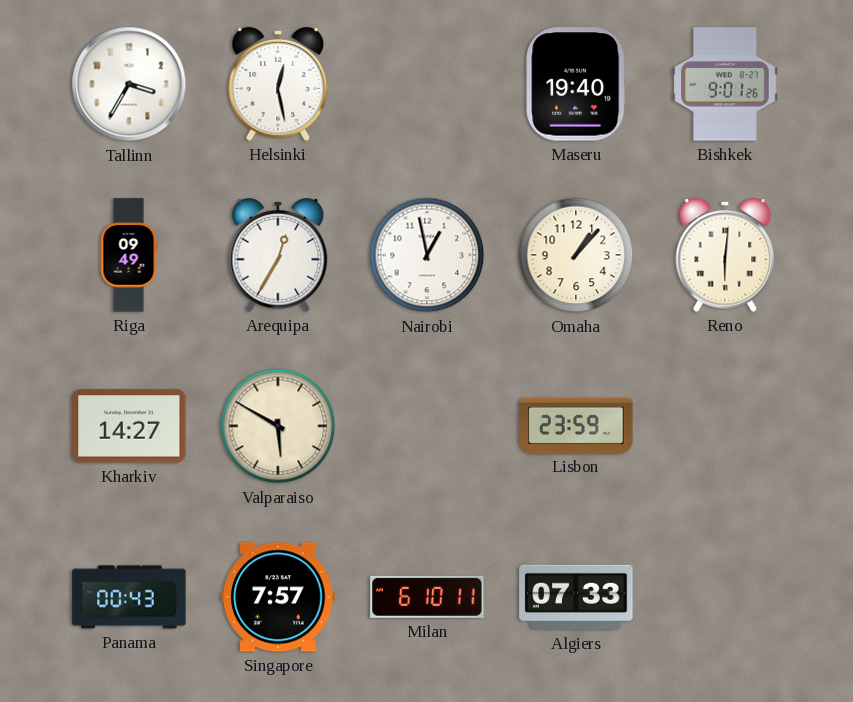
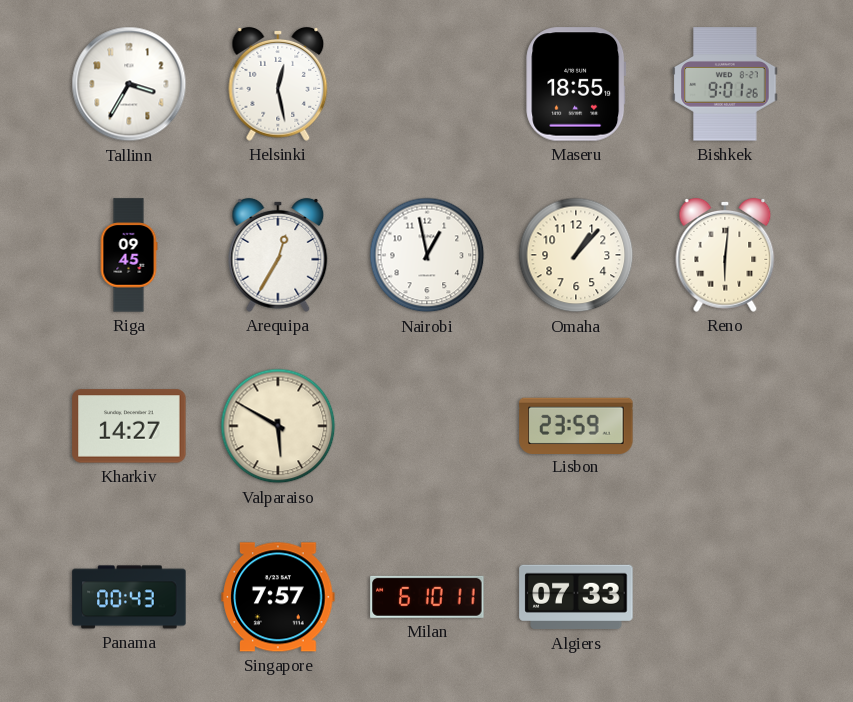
Maseru: 19:40 -> 18:55
Riga: 09:49 -> 09:45
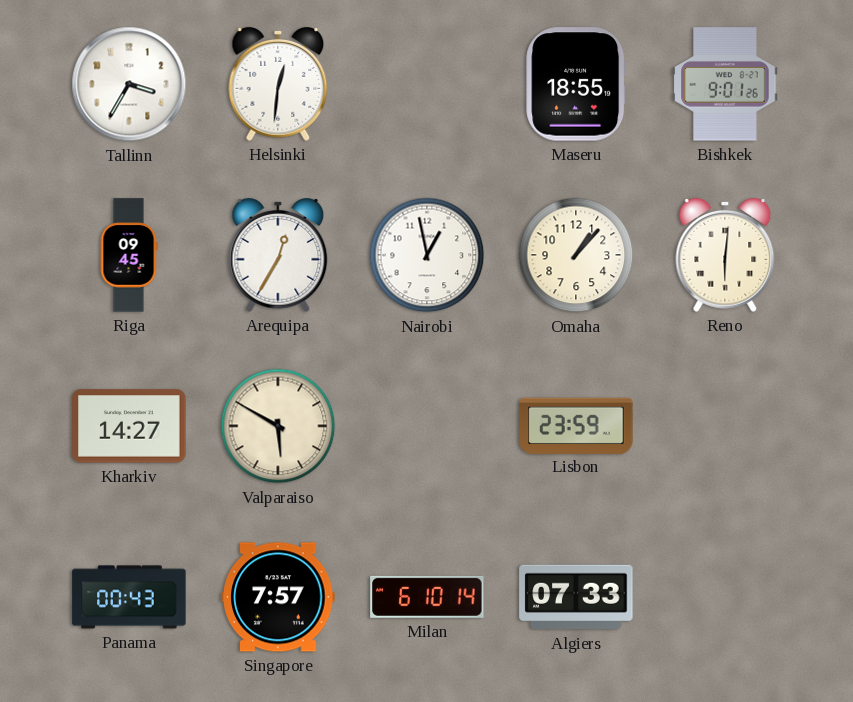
Helsinki: 12:28 -> 12:31
Milan: 6:10:11 -> 6:10:14
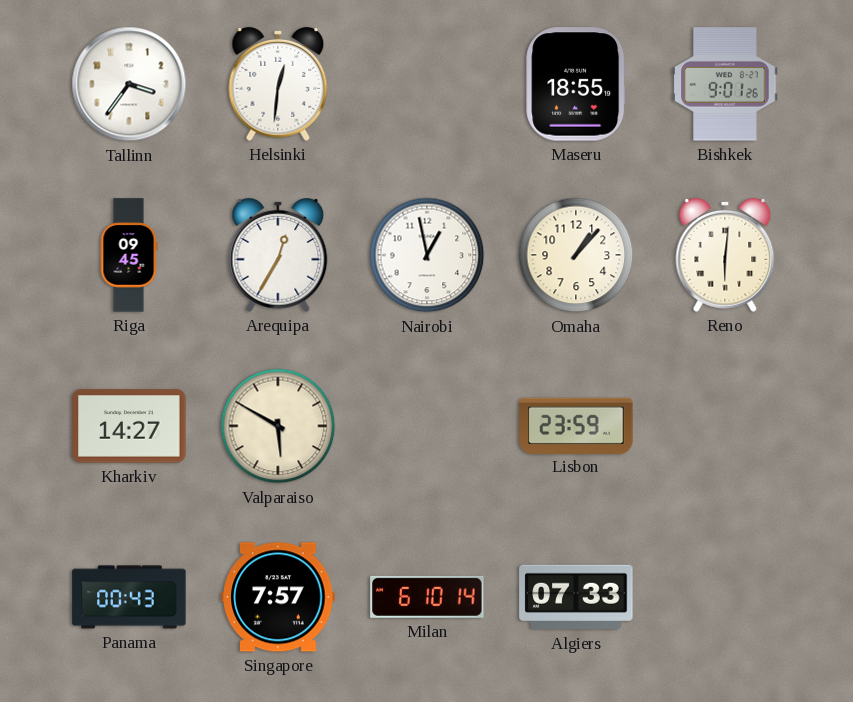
Tallinn: 3:35 -> 3:36
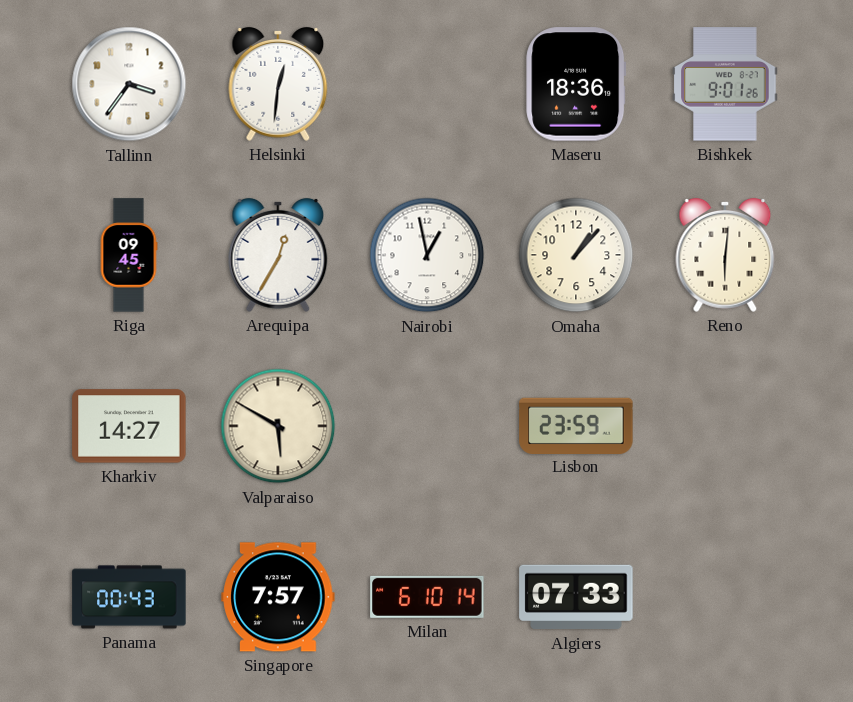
Maseru: 18:55 -> 18:36
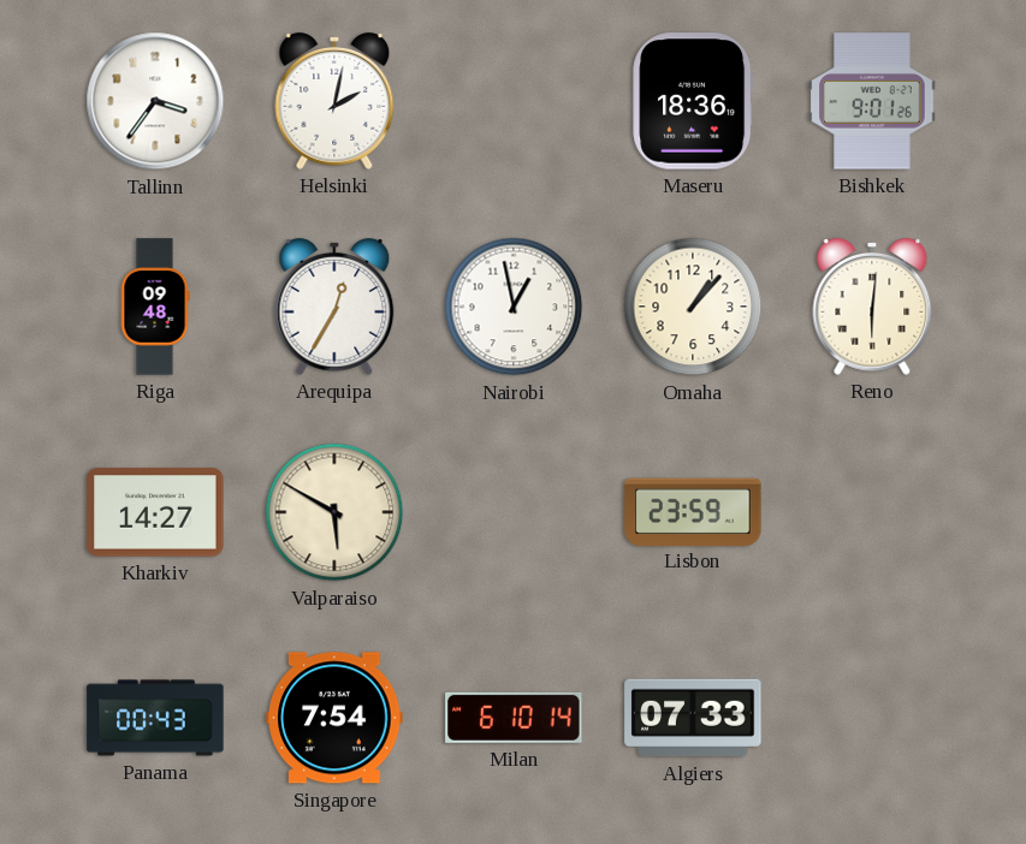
Helsinki: 12:31 -> 2:02
Riga: 09:45 -> 09:48
Singapore: 7:57 -> 7:54
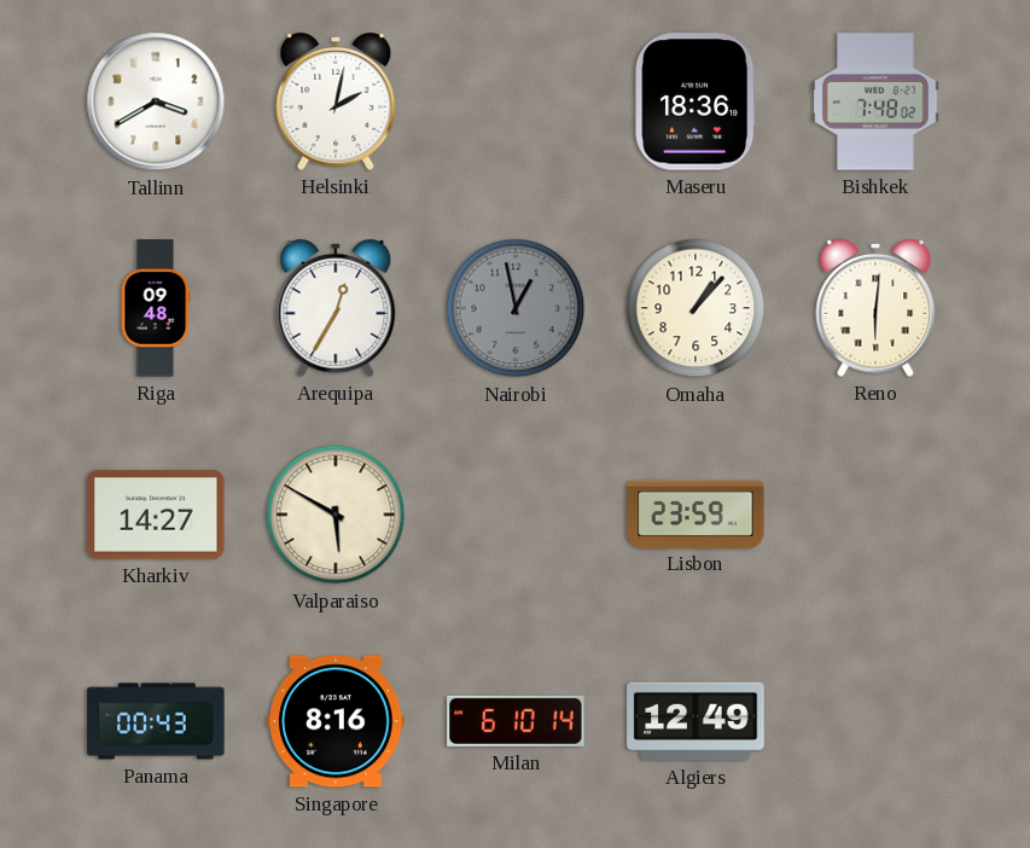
Tallinn: 3:36 -> 3:40
Bishkek: 9:01 -> 7:48
Nairobi dial: white -> grey
Singapore: 7:54 -> 8:16
Algiers: 07:33 -> 12:49
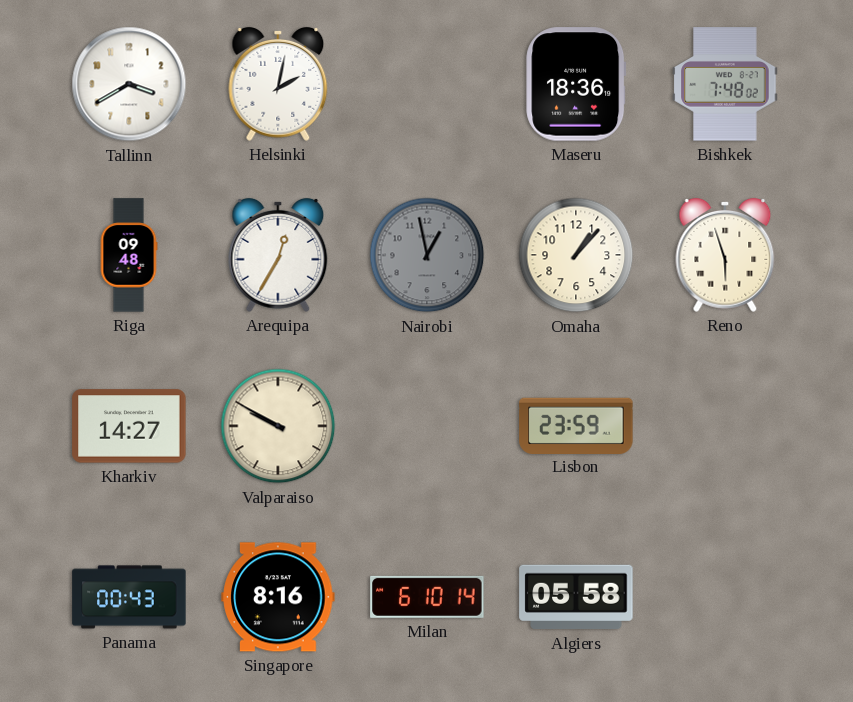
Reno: 6:01 -> 5:57
Valparaiso: 5:50 -> 9:50
Algiers: 12:49 -> 05:58
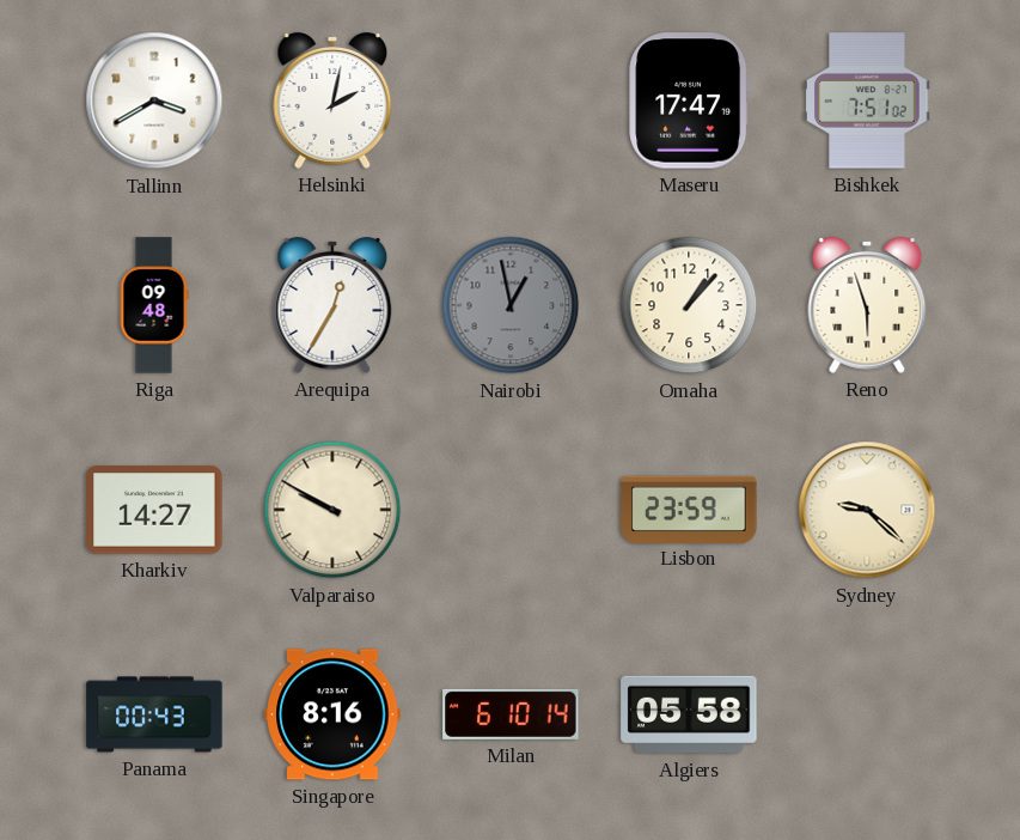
Maseru: 18:36 -> 17:47
Bishkek: 7:48 -> 7:51
Sydney: none -> 9:22
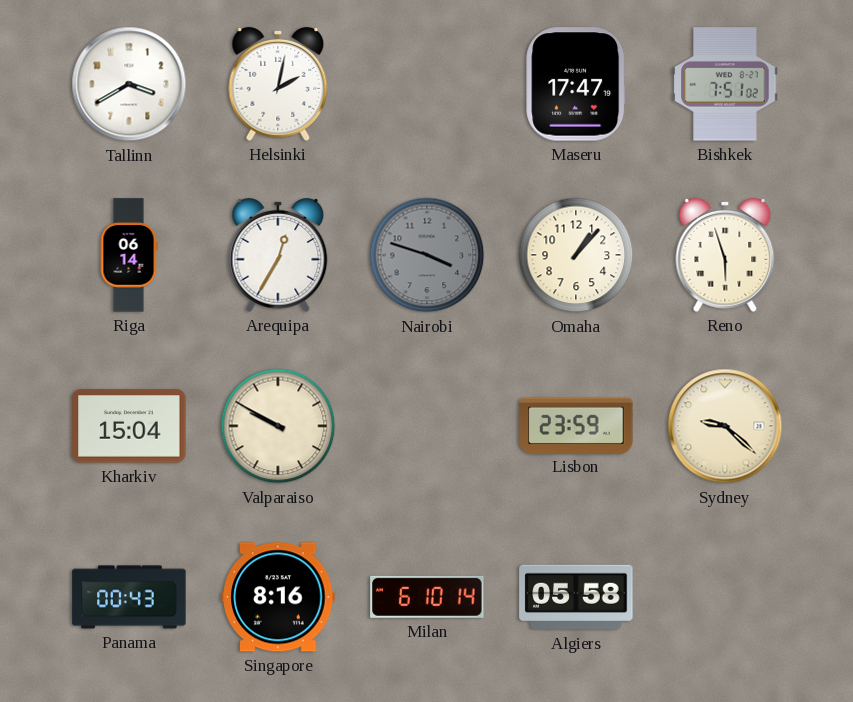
Riga: 09:48 -> 06:14
Nairobi: 12:58 -> 3:48
Kharkiv: 14:27 -> 15:04
